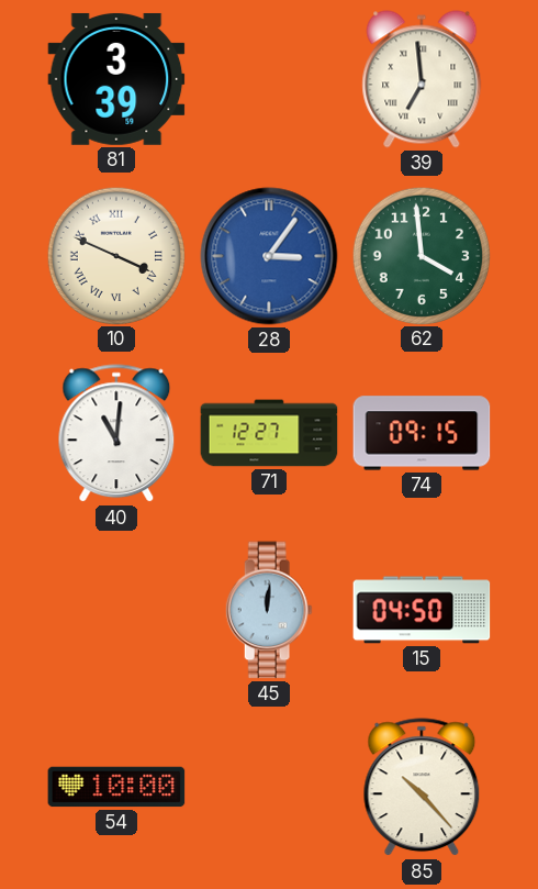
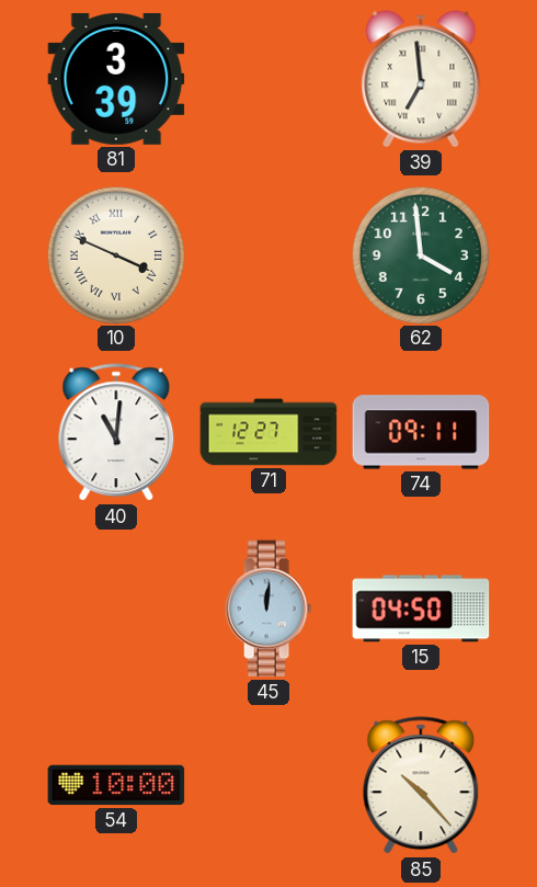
28: 3:06 -> none
74: 09:15 -> 09:11
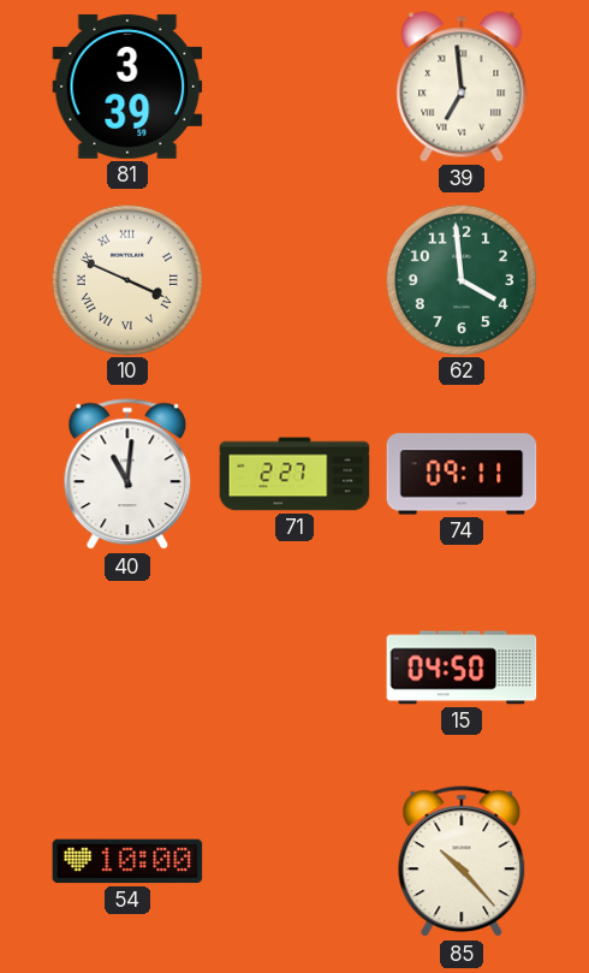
71: 12:27 -> 2:27
45: 12:01 -> none
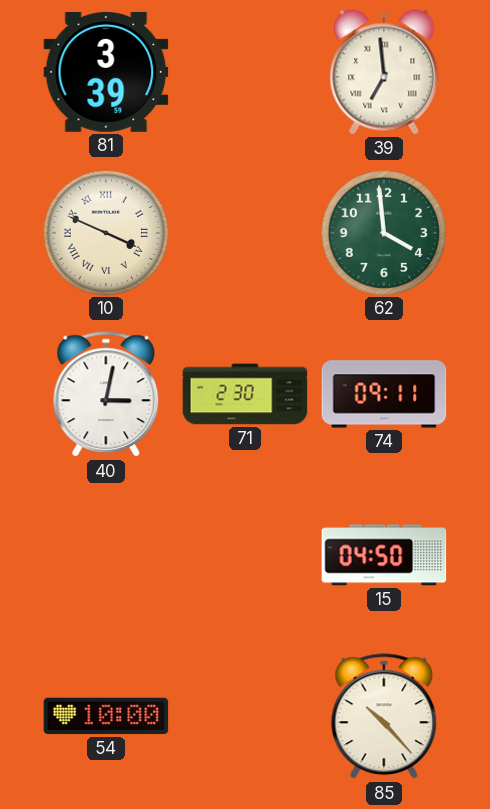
40: 11:01 -> 3:02
71: 2:27 -> 2:30
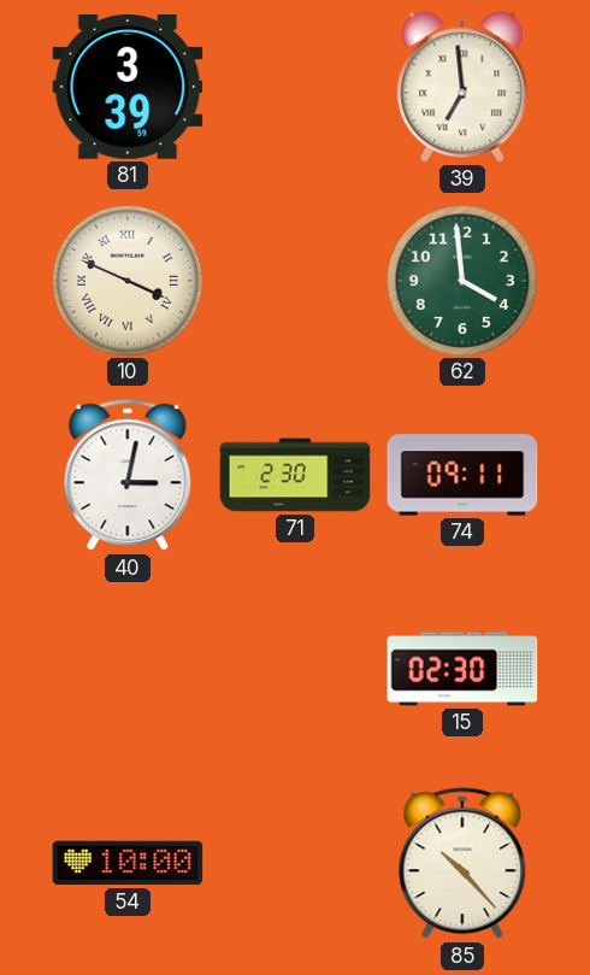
15: 04:50 -> 02:30
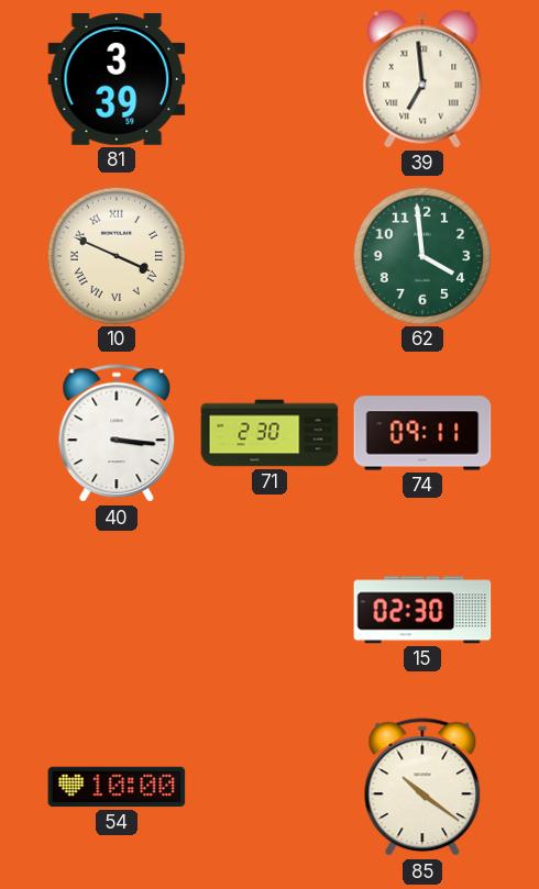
40: 3:02 -> 3:16
85: 10:23 -> 10:21
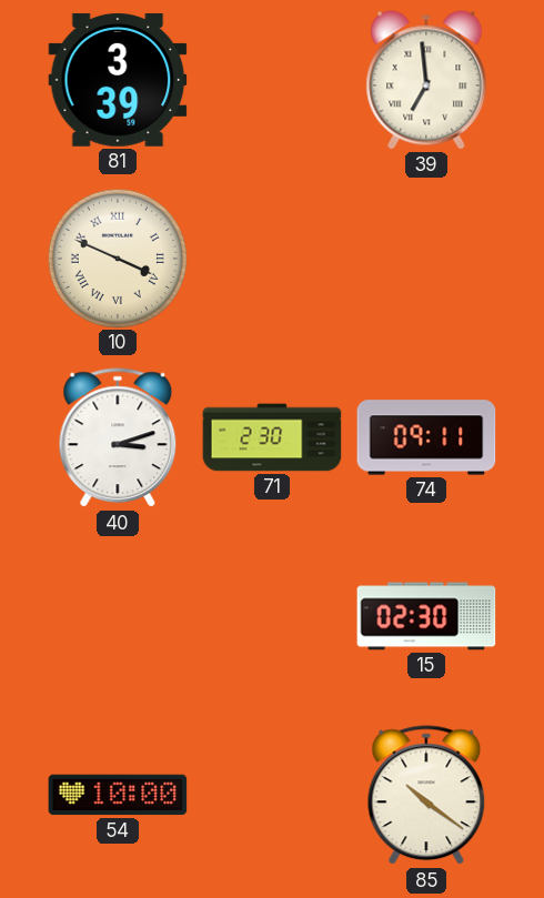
62: 3:59 -> none
40: 3:16 -> 3:12
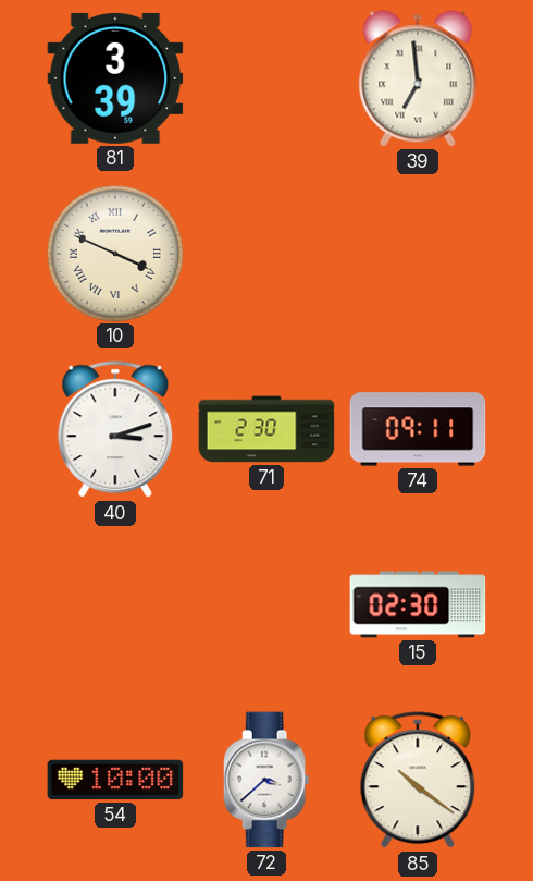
72: none -> 3:38
